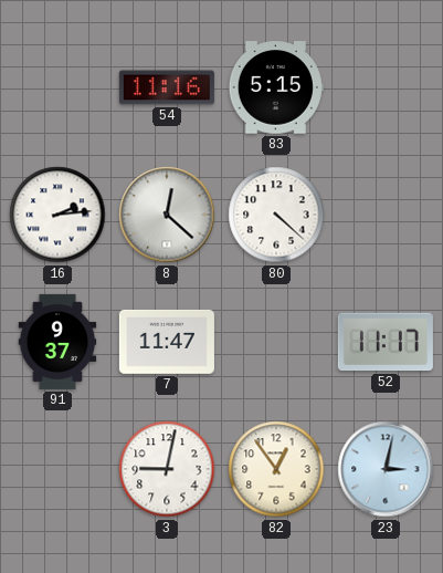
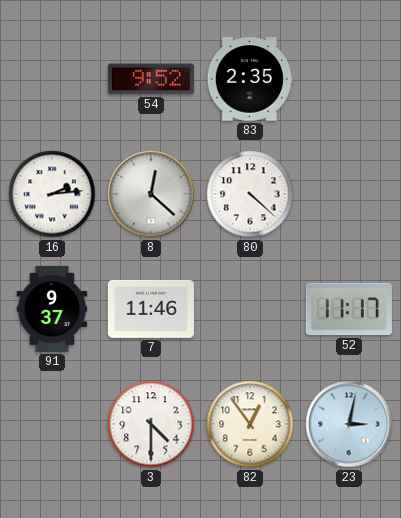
54: 11:16 -> 9:52
83: 5:15 -> 2:35
7: 11:47 -> 11:46
3: 9:02 -> 4:30
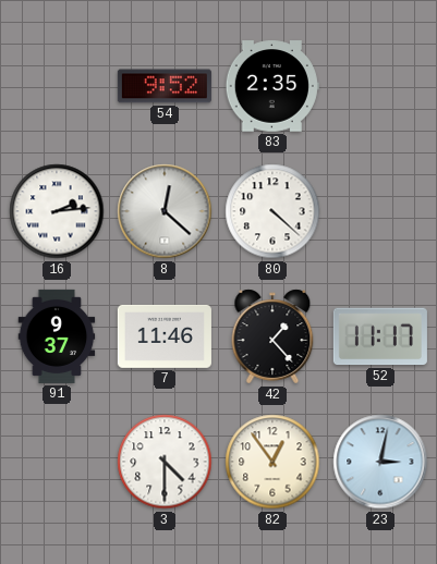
42: none -> 1:23
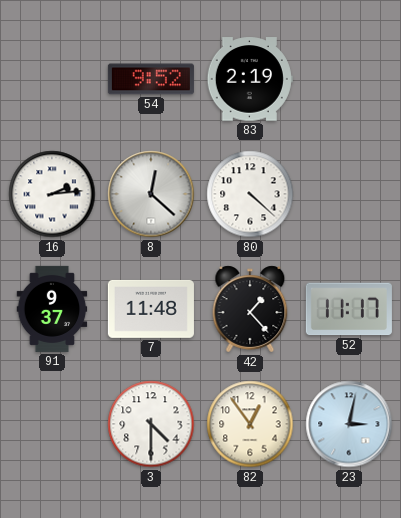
83: 2:35 -> 2:19
7: 11:46 -> 11:48
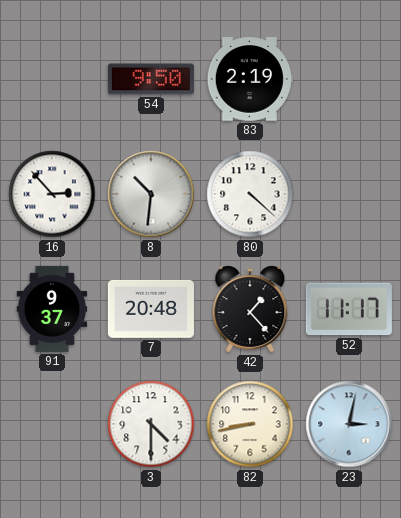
54: 9:52 -> 9:50
16: 2:14 -> 2:53
8: 12:22 -> 10:31
7: 11:48 -> 20:48
82: 12:54 -> 8:43
